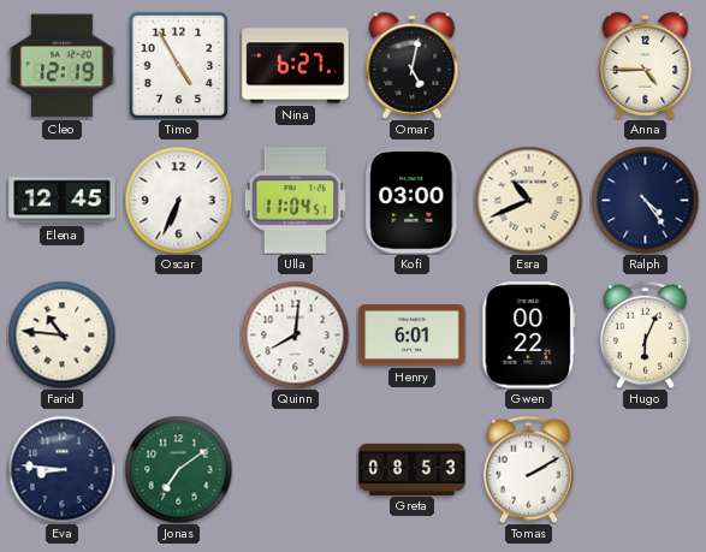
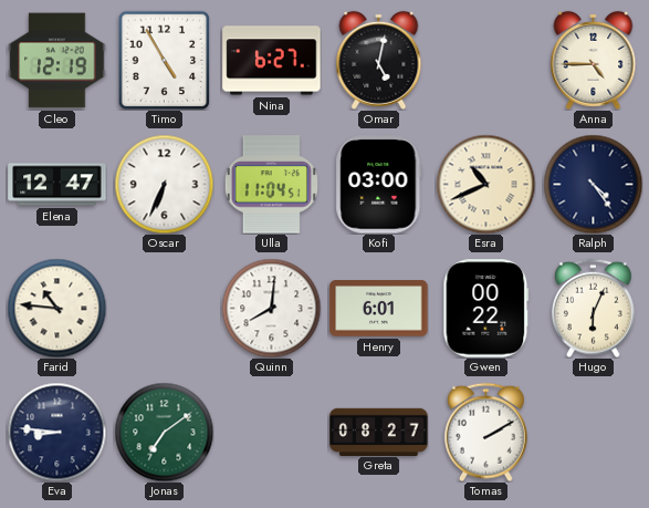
Elena: 12:45 -> 12:47
Greta: 08:53 -> 08:27
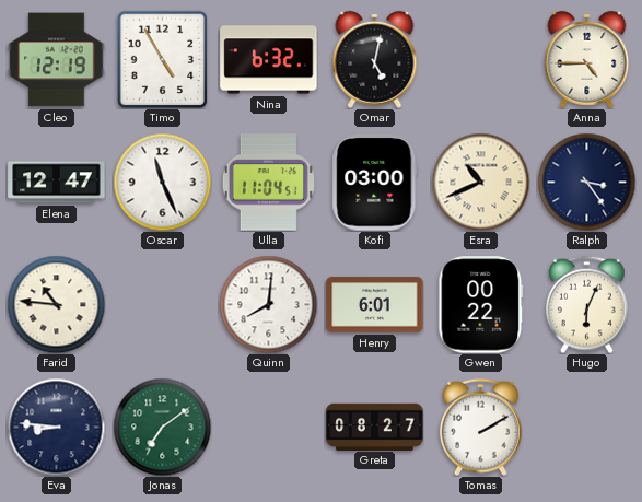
Nina: 6:27 -> 6:32
Oscar: 6:34 -> 11:26
Ralph: 4:24 -> 3:24
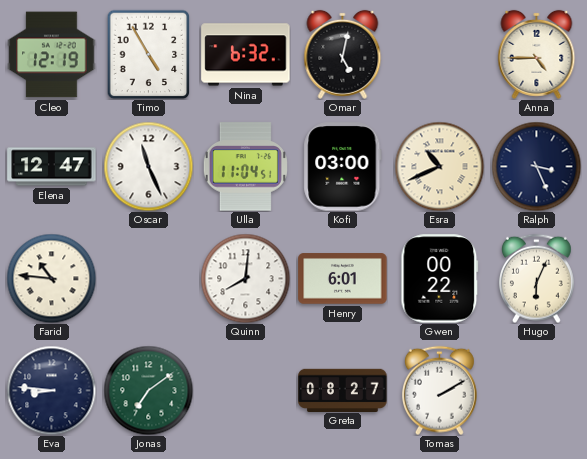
Ralph: 3:24 -> 3:26
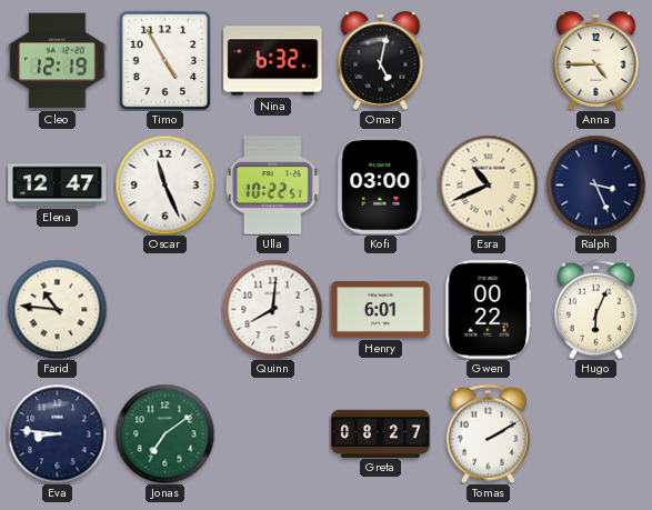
Ulla: 11:04 -> 10:22
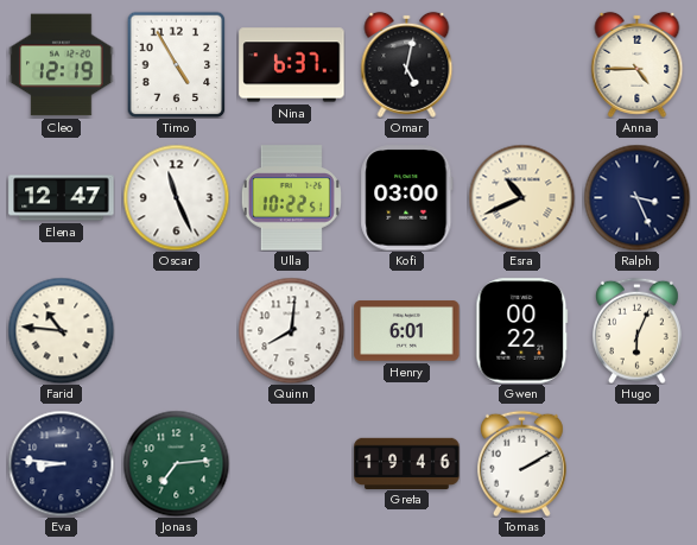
Nina: 6:32 -> 6:37
Jonas: 7:09 -> 7:14
Greta: 08:27 -> 19:46
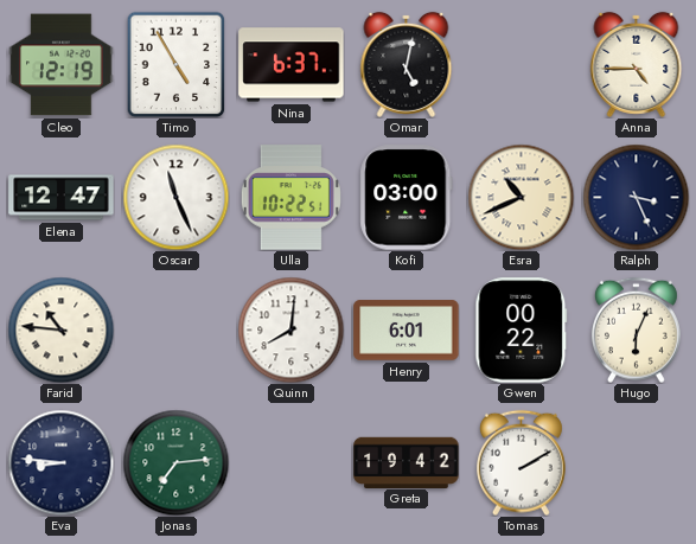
Greta: 19:46 -> 19:42
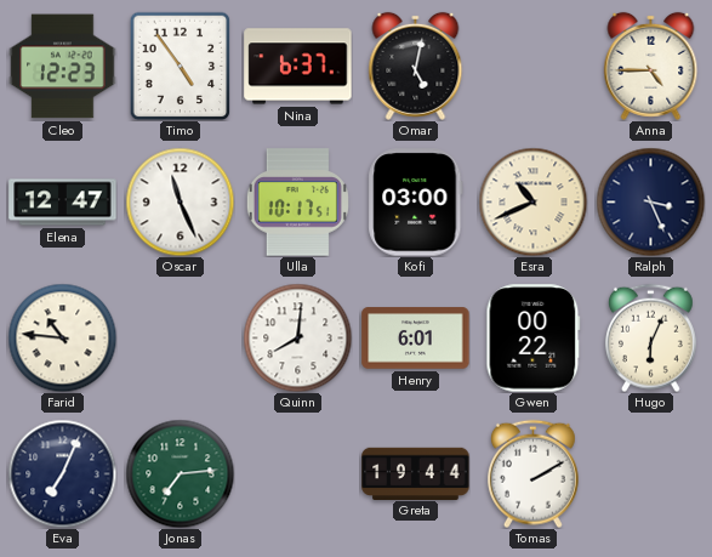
Cleo: 12:19 -> 12:23
Timo: 4:55 -> 4:54
Ulla: 10:22 -> 10:17
Eva: 8:46 -> 7:04
Greta: 19:42 -> 19:44
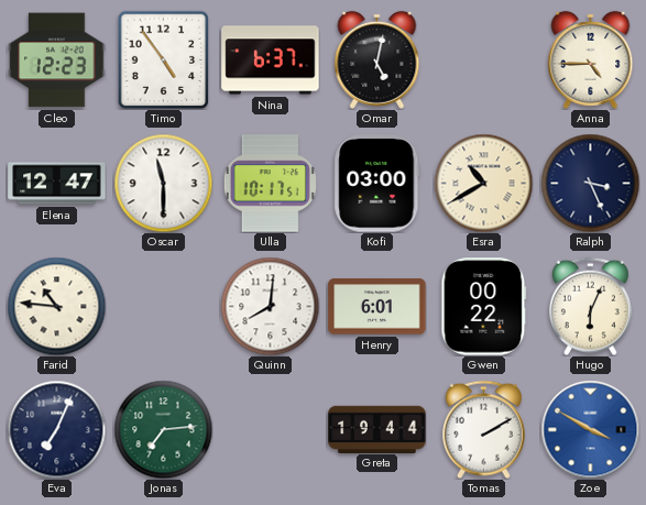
Oscar: 11:26 -> 11:30
Esra: 10:41 -> 10:40
Zoe: none -> 3:50
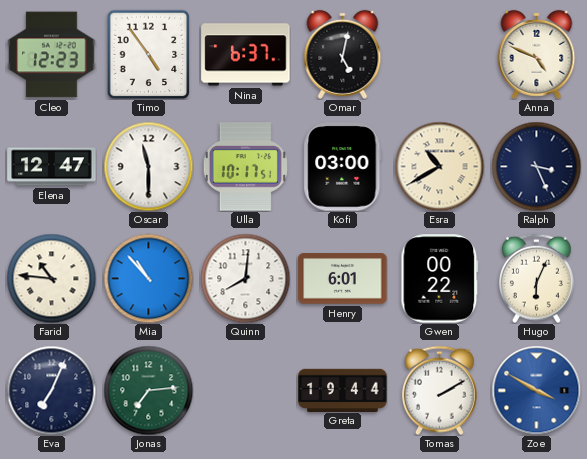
Anna: 4:45 -> 4:49
Mia: none -> 10:53
